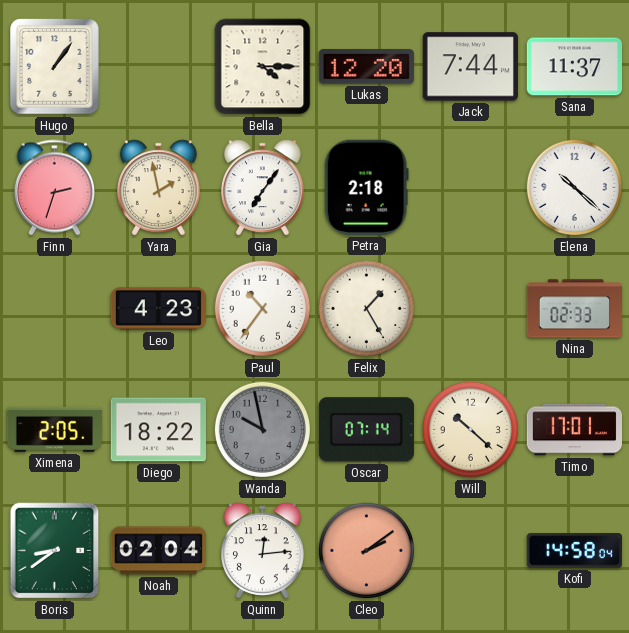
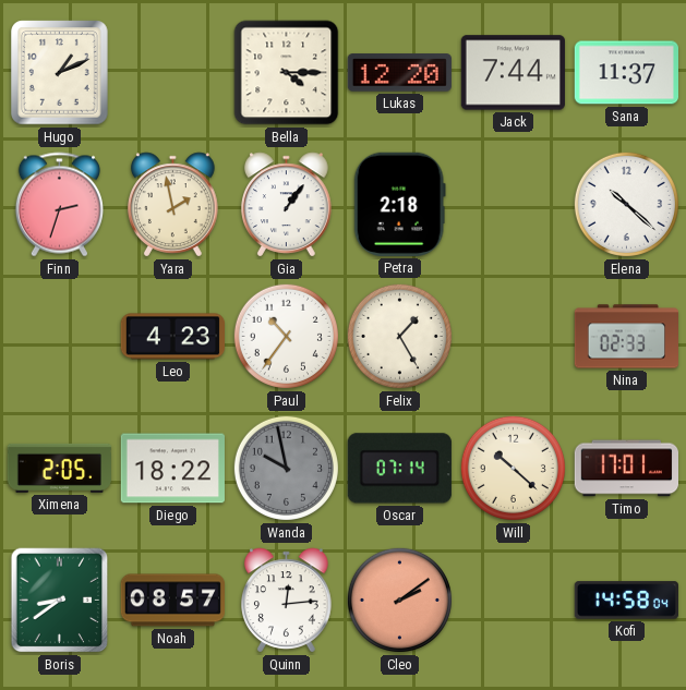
Hugo: 1:06 -> 1:11
Gia: 7:06 -> 1:06
Noah: 02:04 -> 08:57
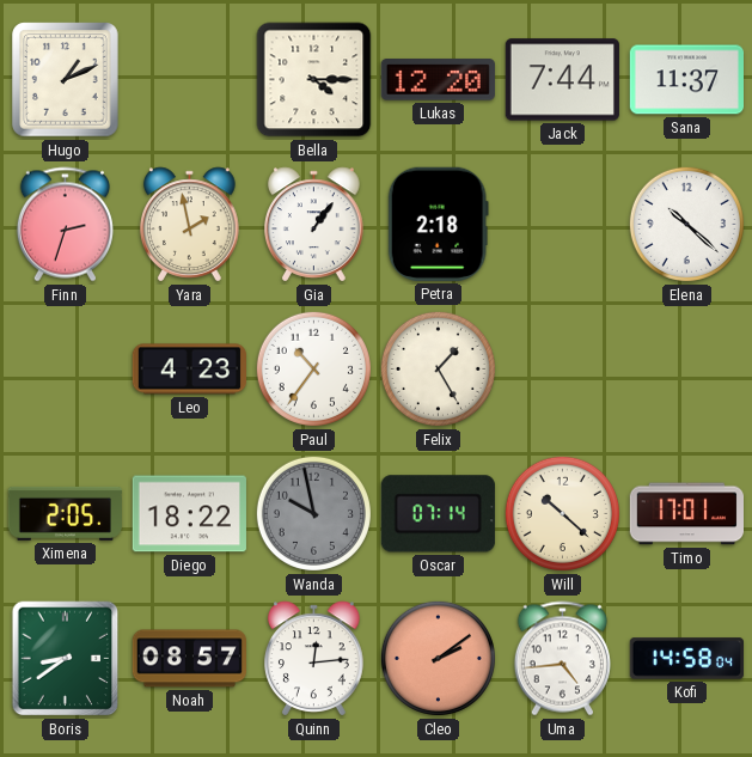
Nina: 02:33 -> none
Uma: none -> 4:44
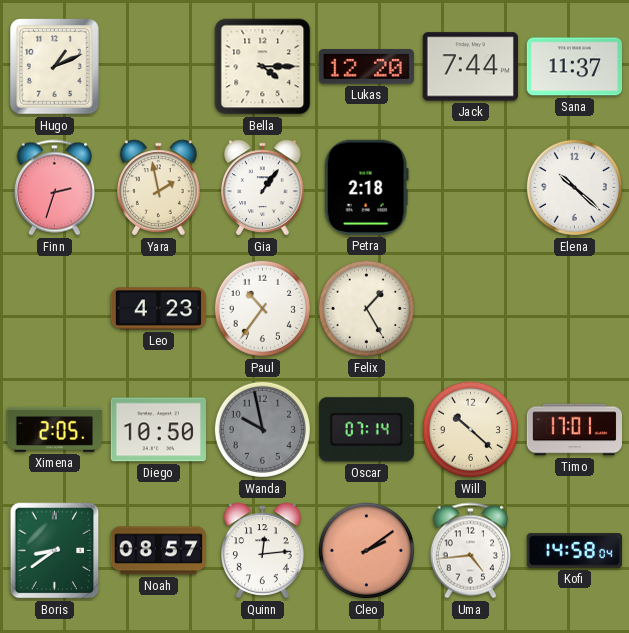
Diego: 18:22 -> 10:50
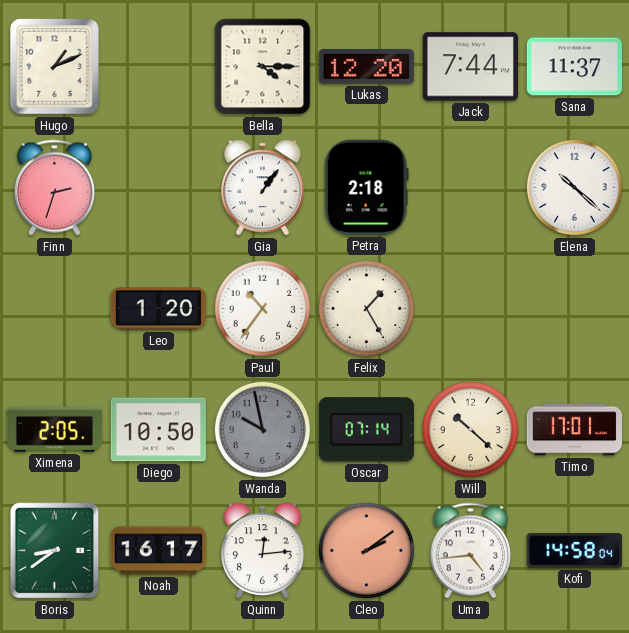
Yara: 1:58 -> none
Leo: 4:23 -> 1:20
Noah: 08:57 -> 16:17
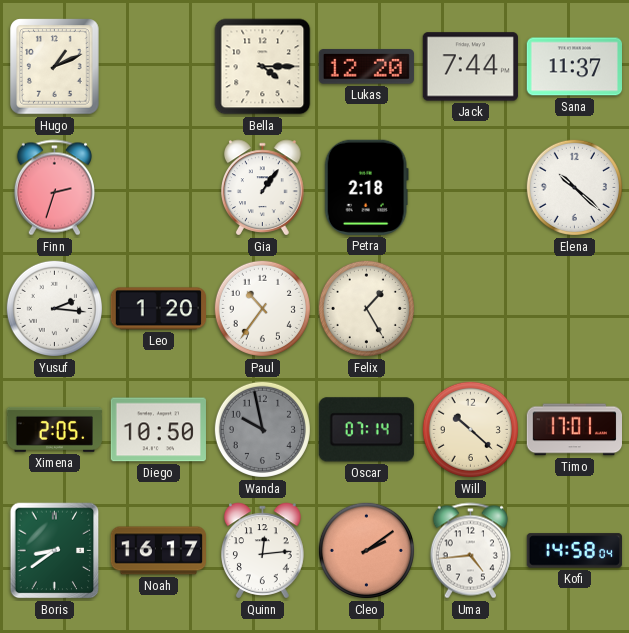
Yusuf: none -> 2:16
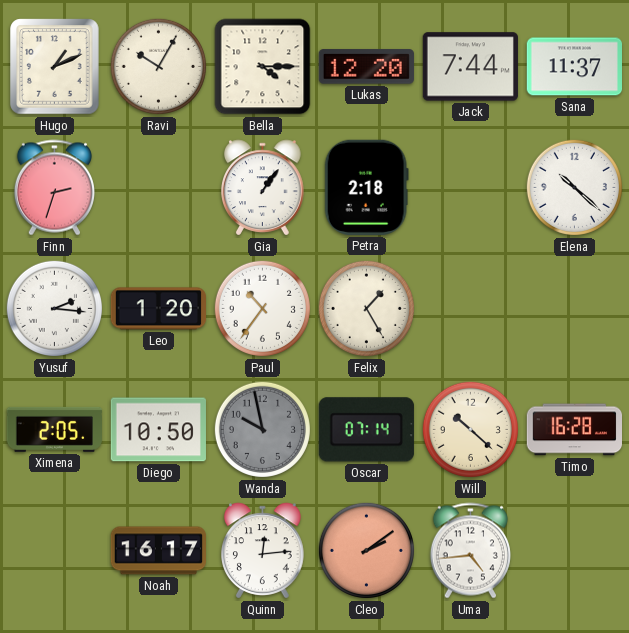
Ravi: none -> 10:05
Timo: 17:01 -> 16:28
Boris: 8:39 -> none
Kofi: 14:58 -> none
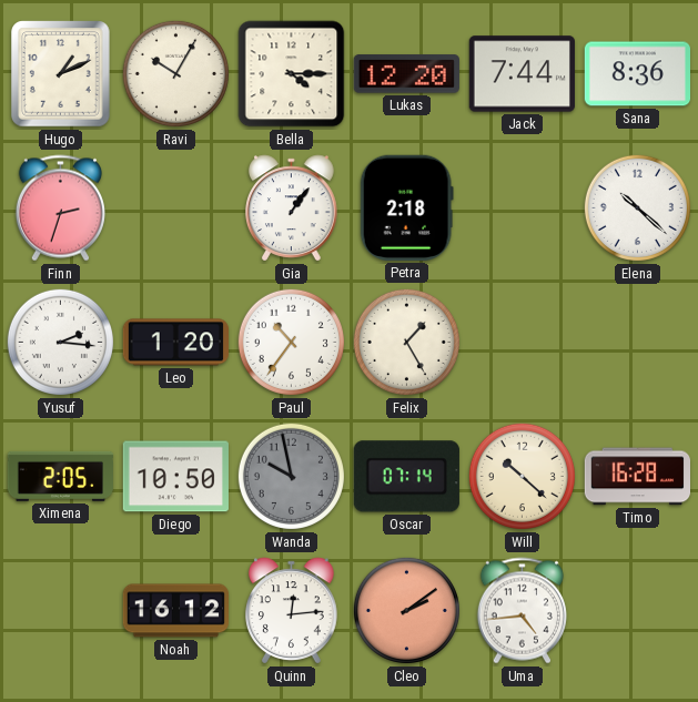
Sana: 11:37 -> 8:36
Noah: 16:17 -> 16:12
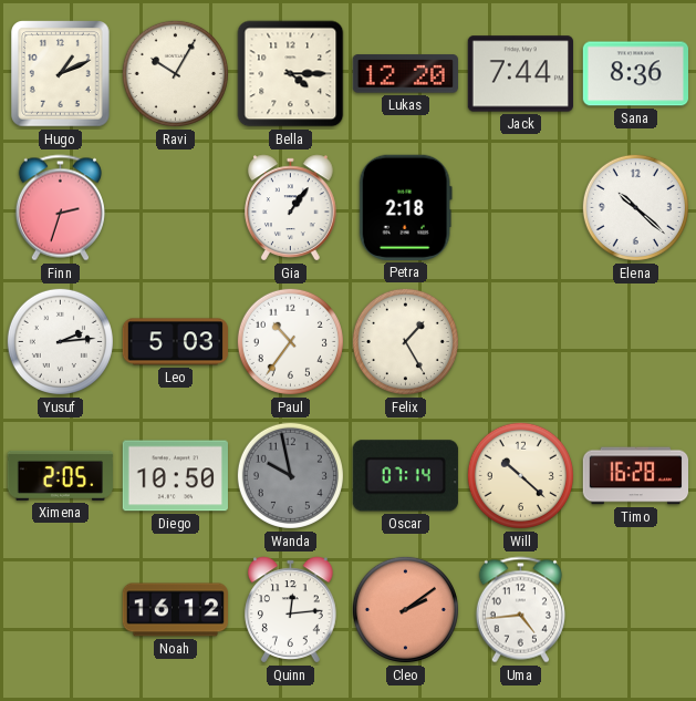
Yusuf: 2:16 -> 2:14
Leo: 1:20 -> 5:03
